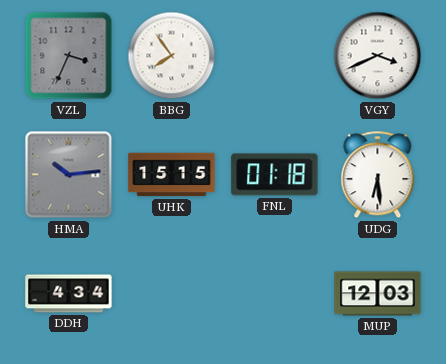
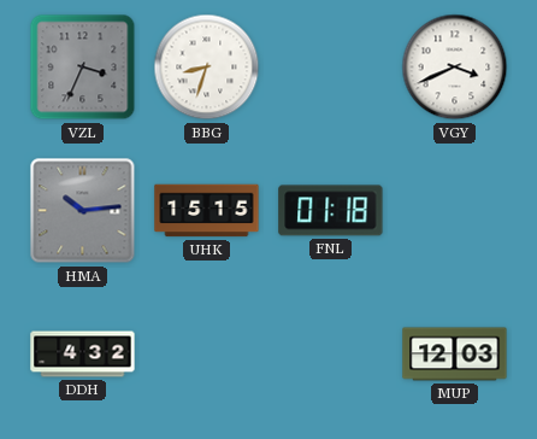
BBG: 7:54 -> 8:33
UDG: 6:29 -> none
DDH: 4:34 -> 4:32
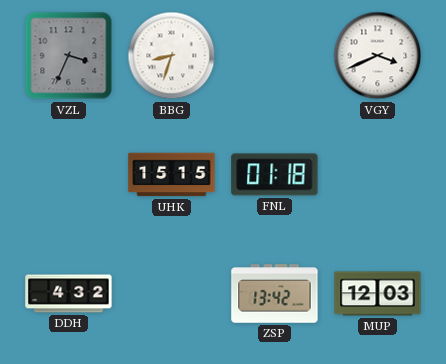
HMA: 10:14 -> none
ZSP: none -> 13:42
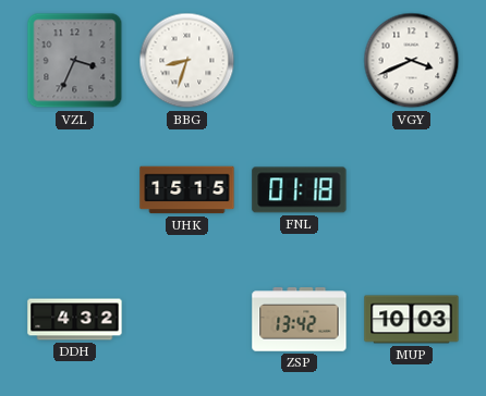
MUP: 12:03 -> 10:03
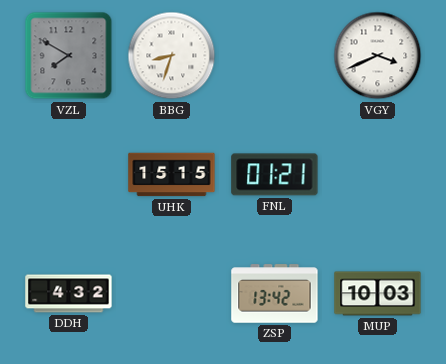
VZL: 3:34 -> 7:50
FNL: 01:18 -> 01:21
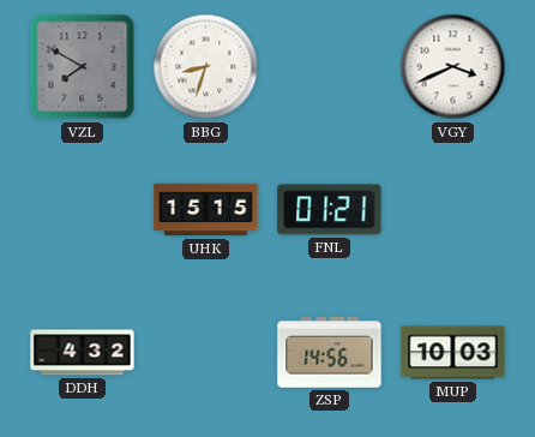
ZSP: 13:42 -> 14:56
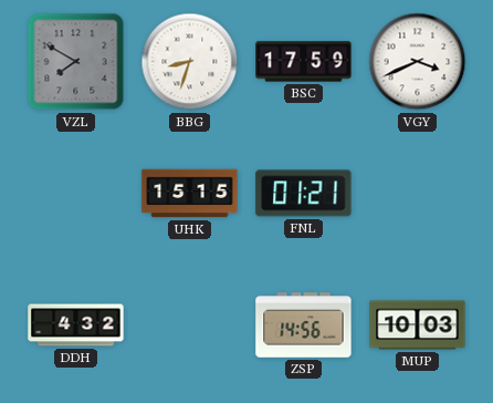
BSC: none -> 17:59
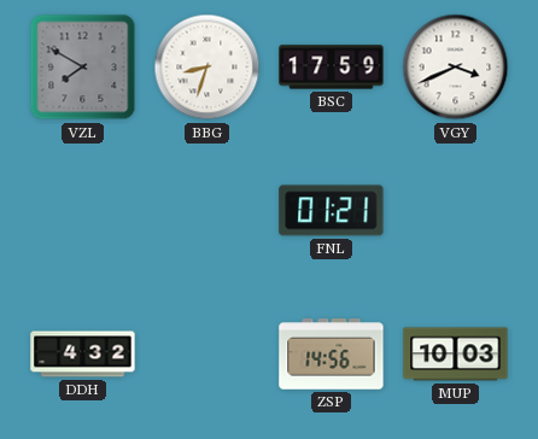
UHK: 15:15 -> none
